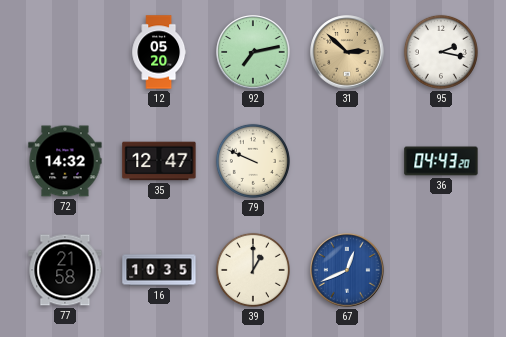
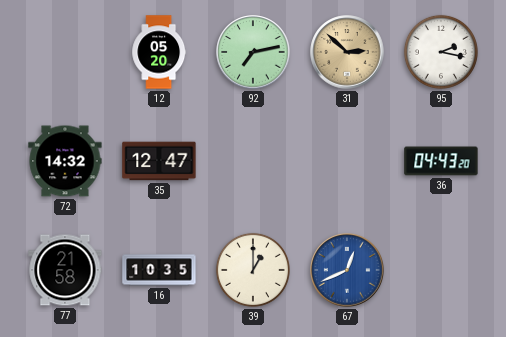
79: 9:49 -> none
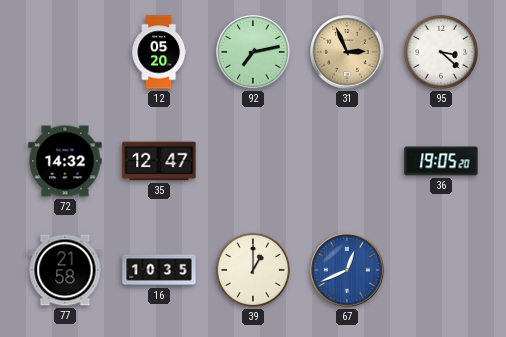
31: 2:52 -> 2:56
95: 2:17 -> 3:22
36: 04:43 -> 19:05
